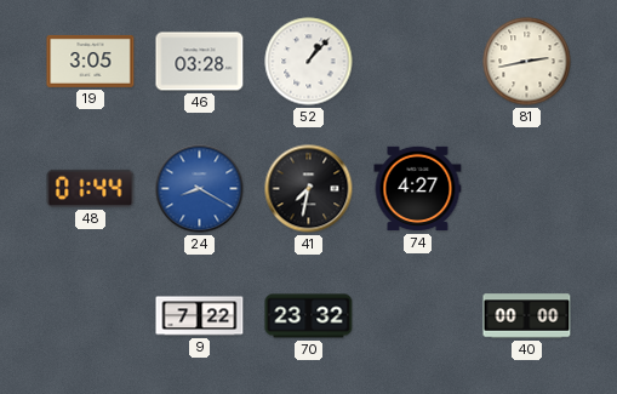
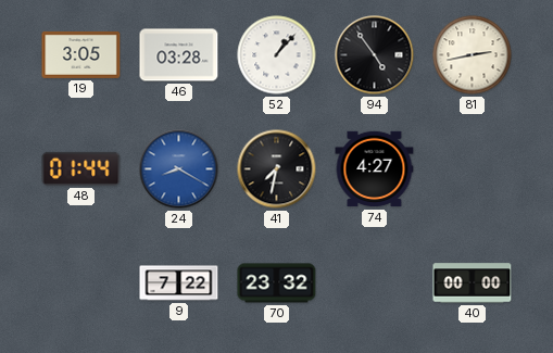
94: none -> 4:54
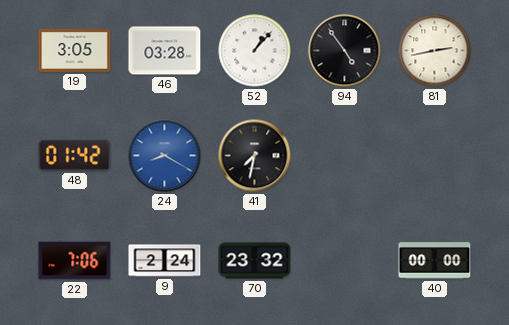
48: 01:44 -> 01:42
74: 4:27 -> none
22: none -> 7:06
9: 7:22 -> 2:24
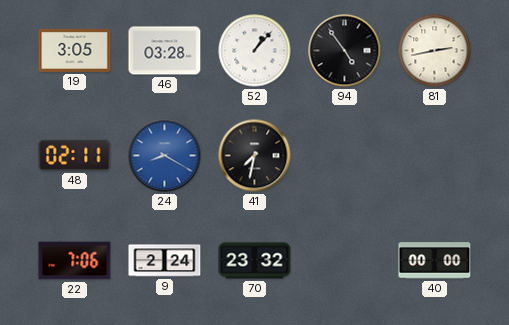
48: 01:42 -> 02:11
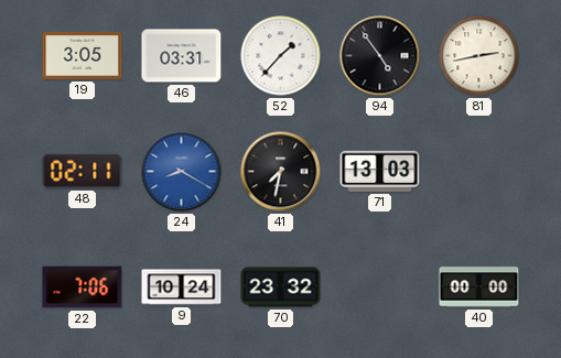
46: 03:28 -> 03:31
52: 1:07 -> 1:37
71: none -> 13:03
9: 2:24 -> 10:24
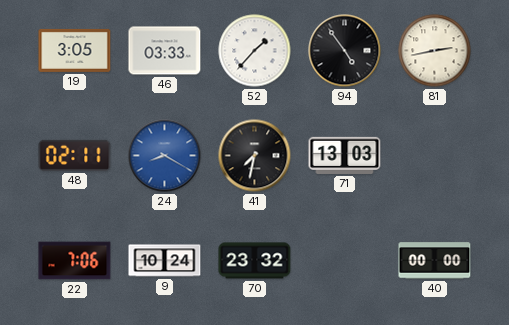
46: 03:31 -> 03:33
